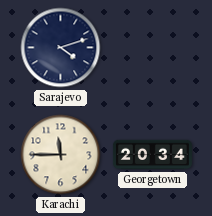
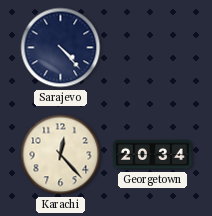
Sarajevo: 4:12 -> 4:23
Karachi: 11:45 -> 12:23
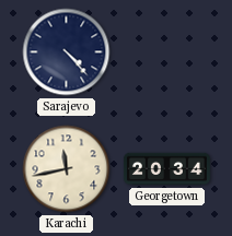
Karachi: 12:23 -> 11:43
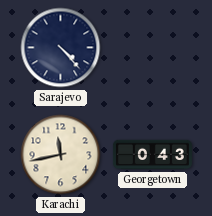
Georgetown: 20:34 -> 0:43
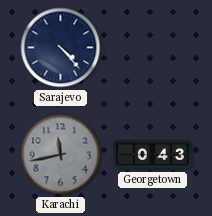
Karachi dial: cream -> grey
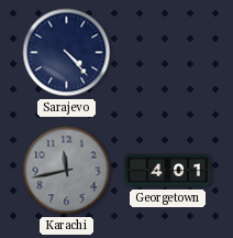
Georgetown: 0:43 -> 4:01
